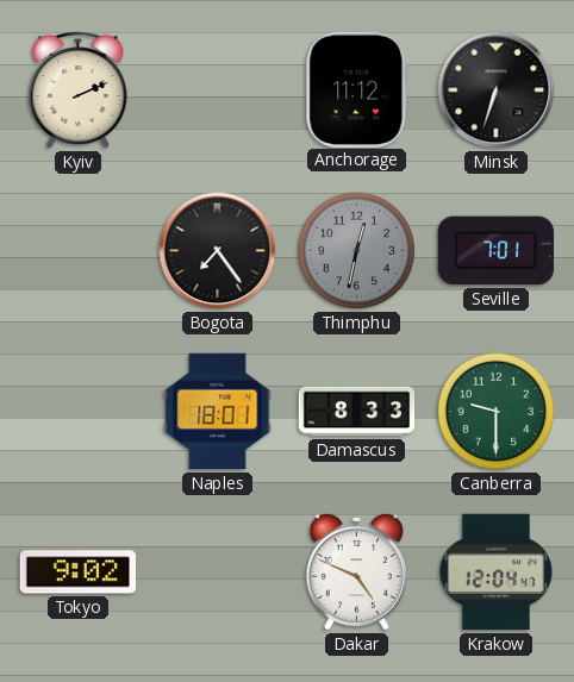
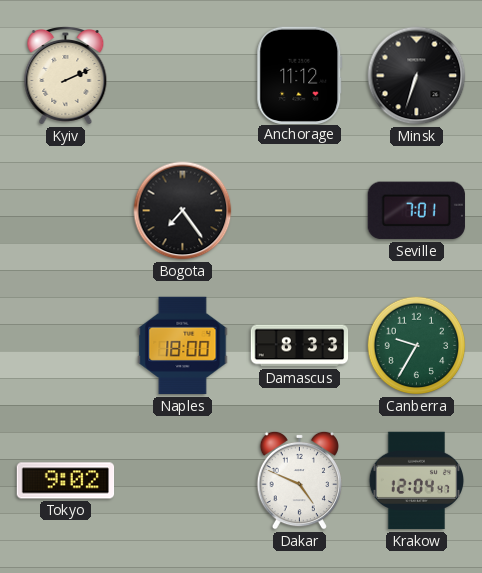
Thimphu: 12:32 -> none
Naples: 18:01 -> 18:00
Canberra: 9:30 -> 9:35
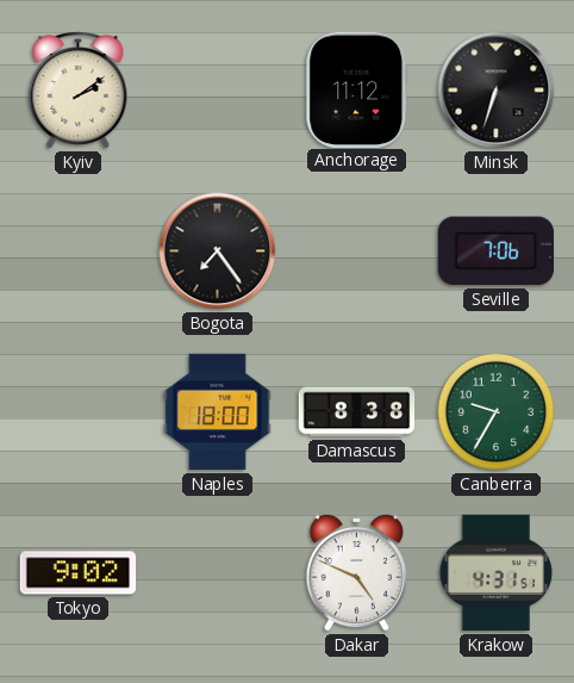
Kyiv: 2:11 -> 2:09
Seville: 7:01 -> 7:06
Damascus: 8:33 -> 8:38
Krakow: 12:04 -> 4:31
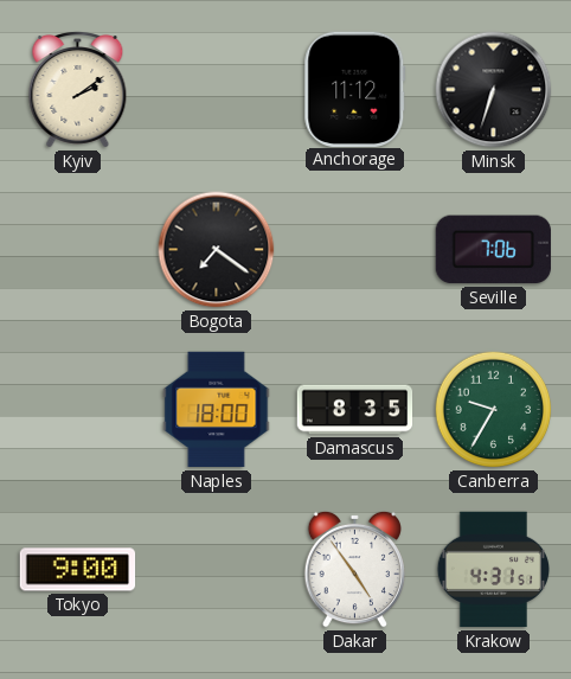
Bogota: 7:24 -> 7:21
Damascus: 8:38 -> 8:35
Tokyo: 9:02 -> 9:00
Dakar: 4:49 -> 4:54
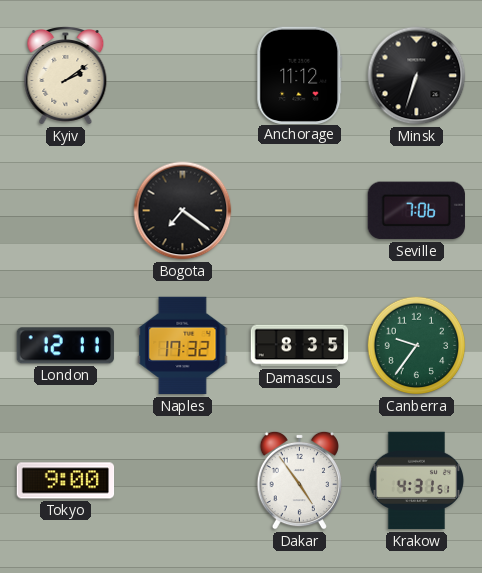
London: none -> 12:11
Naples: 18:00 -> 17:32
Canberra: 9:35 -> 9:36
